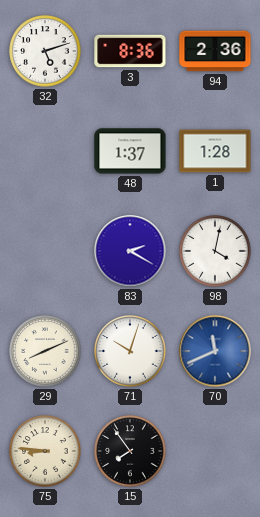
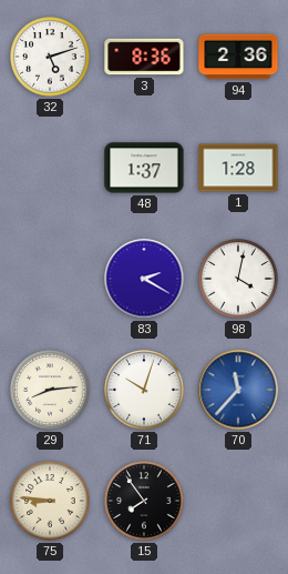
29: 8:11 -> 8:14
70: 11:41 -> 11:37
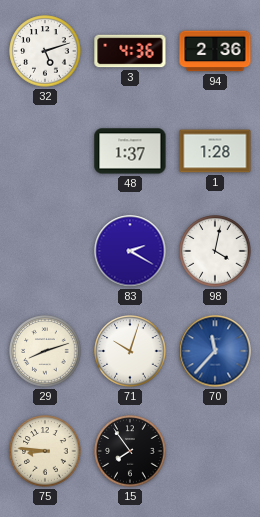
3: 8:36 -> 4:36
29: 8:14 -> 8:12
